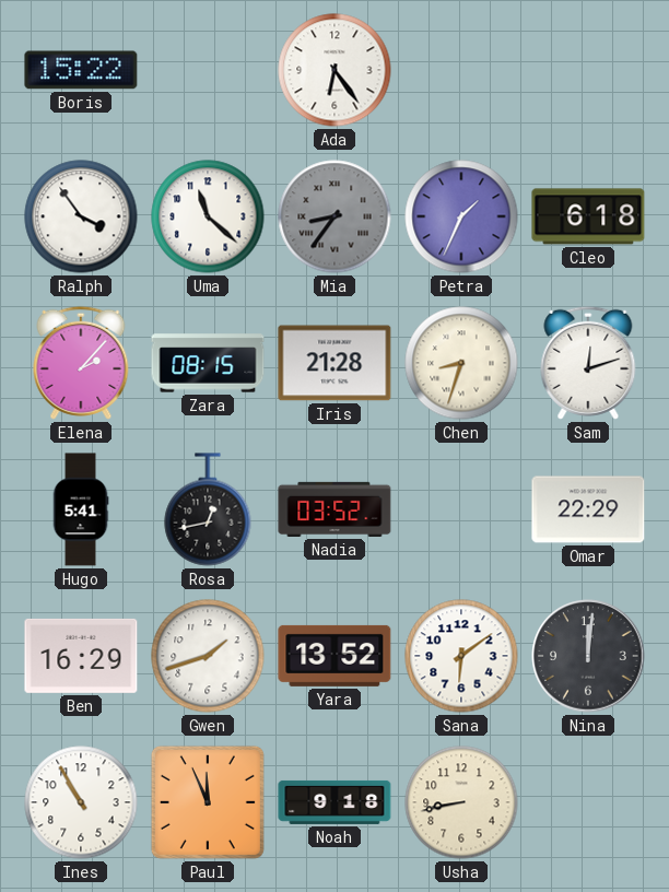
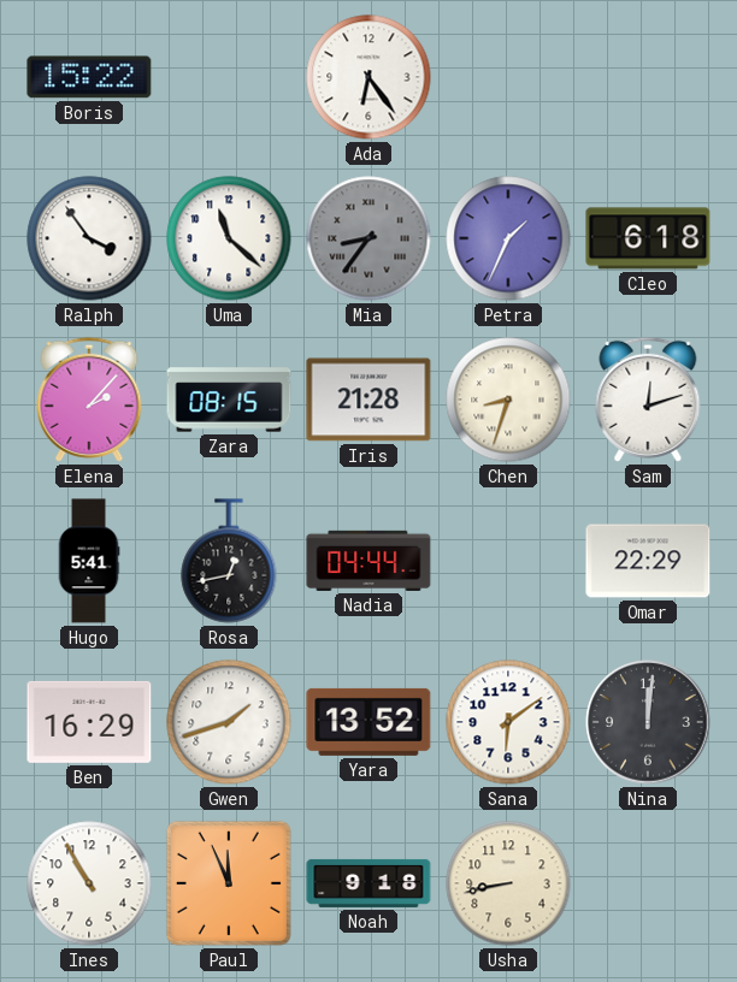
Nadia: 03:52 -> 04:44
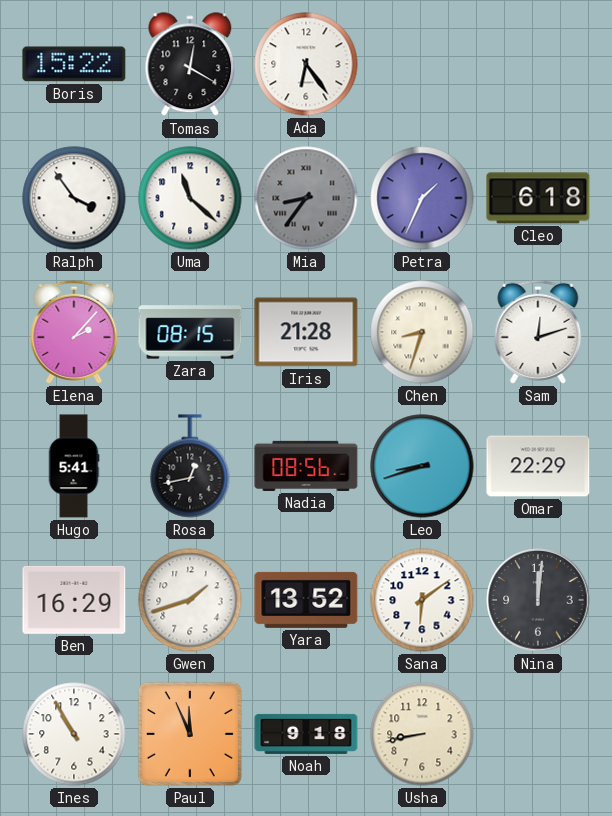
Tomas: none -> 12:20
Nadia: 04:44 -> 08:56
Leo: none -> 8:42
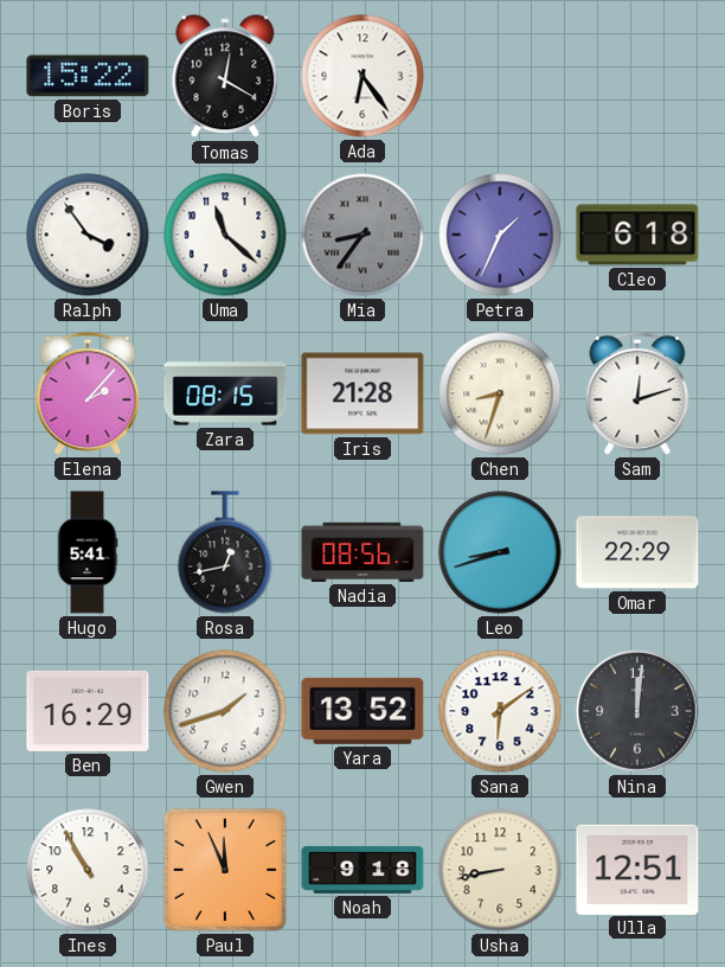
Ulla: none -> 12:51
